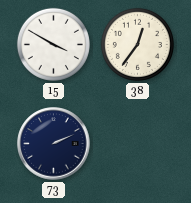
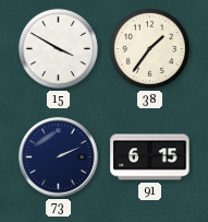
38: 12:36 -> 1:36
91: none -> 6:15
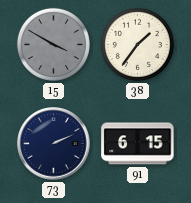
15 dial: white -> grey
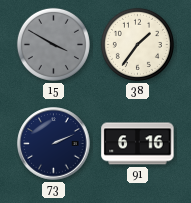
91: 6:15 -> 6:16
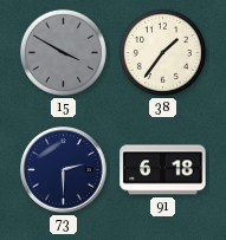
73: 2:11 -> 2:30
91: 6:16 -> 6:18
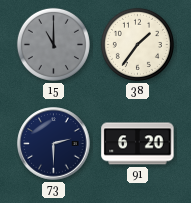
15: 3:50 -> 11:00
91: 6:18 -> 6:20
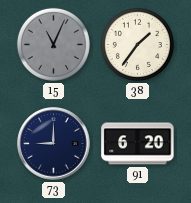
15: 11:00 -> 11:04
73: 2:30 -> 9:00
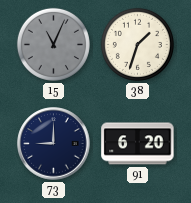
38: 1:36 -> 1:33
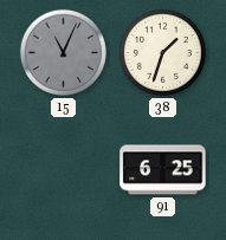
73: 9:00 -> none
91: 6:20 -> 6:25
